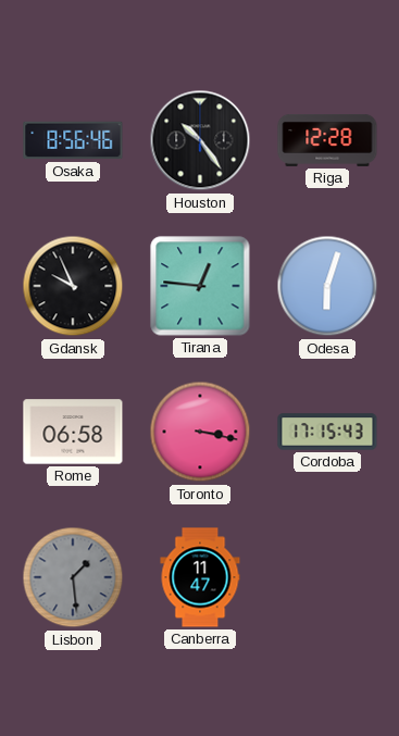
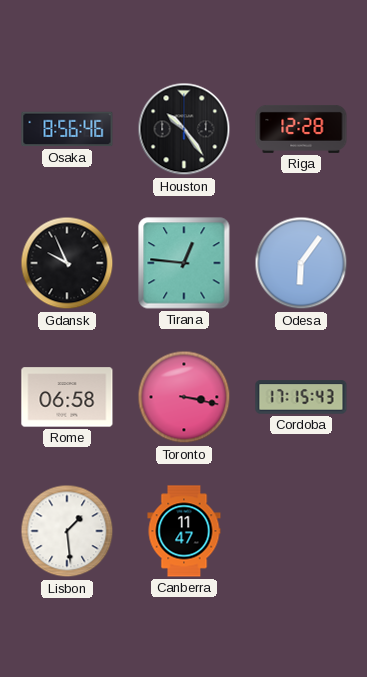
Odesa: 6:03 -> 6:06
Lisbon dial: grey -> white
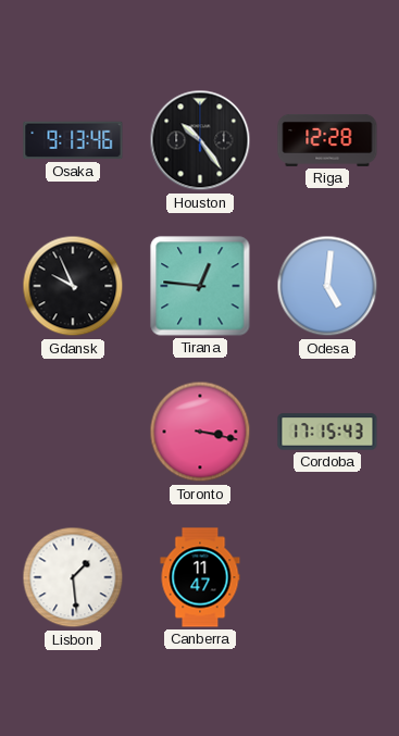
Osaka: 8:56 -> 9:13
Odesa: 6:06 -> 5:01
Rome: 06:58 -> none
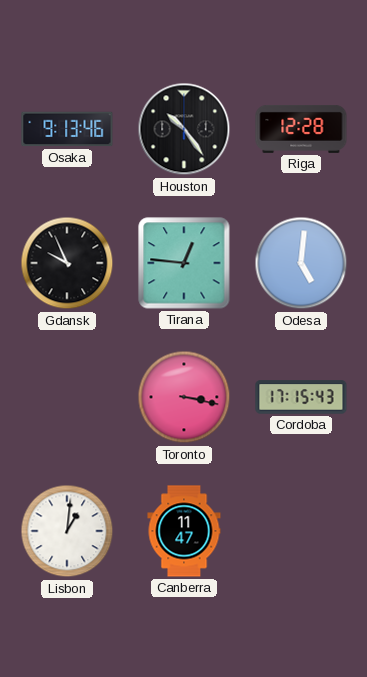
Lisbon: 1:29 -> 1:01
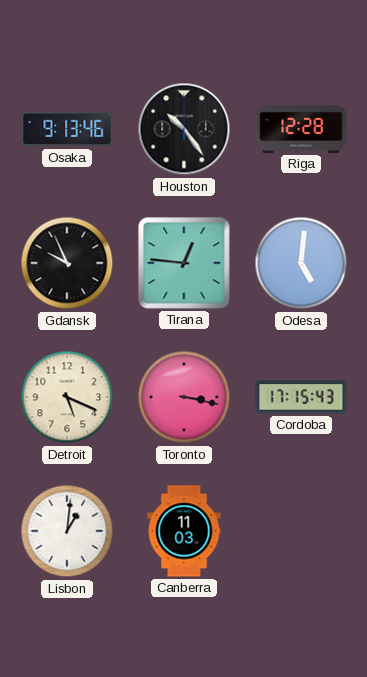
Detroit: none -> 5:19
Canberra: 11:47 -> 11:03
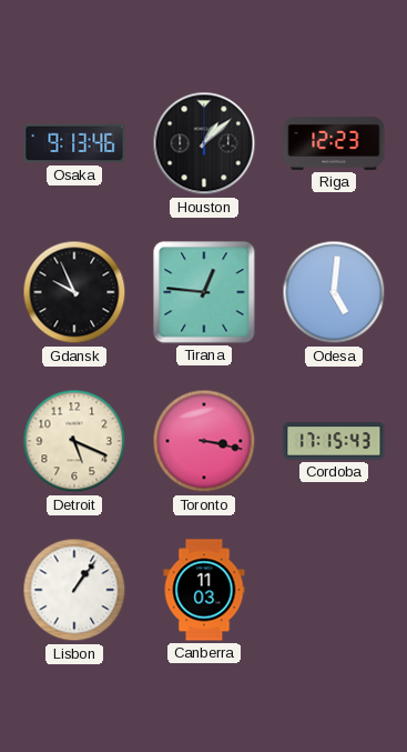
Houston: 10:24 -> 1:08
Riga: 12:28 -> 12:23
Lisbon: 1:01 -> 1:06
